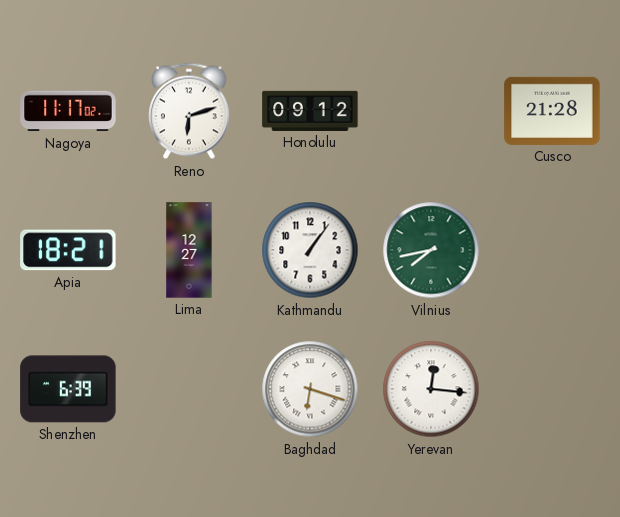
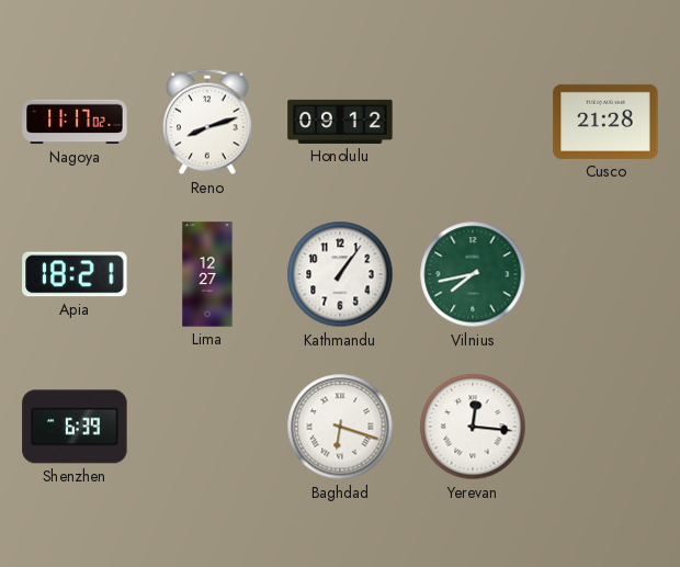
Reno: 6:12 -> 8:12
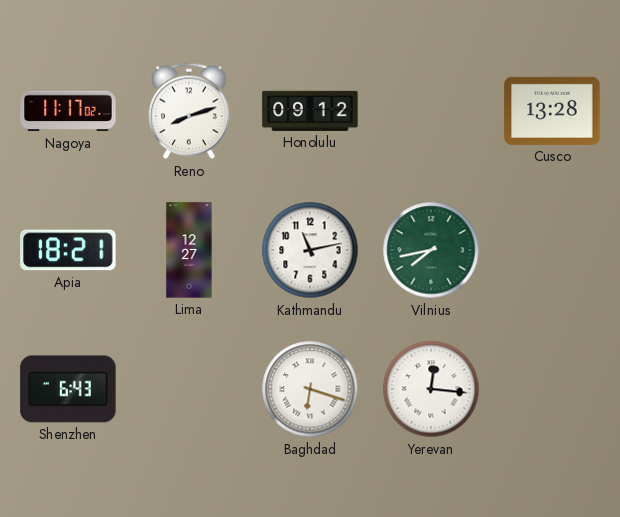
Cusco: 21:28 -> 13:28
Kathmandu: 1:06 -> 11:13
Shenzhen: 6:39 -> 6:43
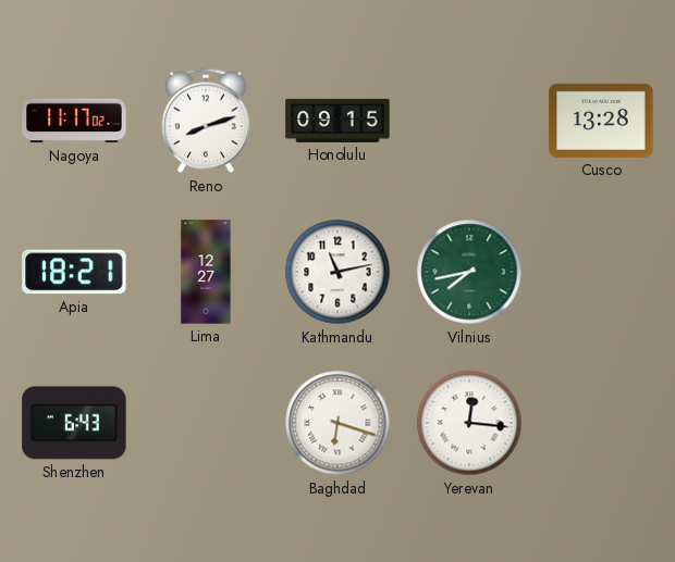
Honolulu: 09:12 -> 09:15
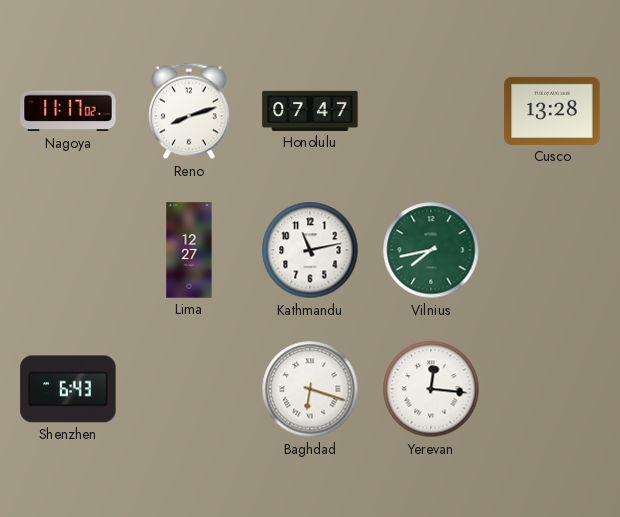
Honolulu: 09:15 -> 07:47
Apia: 18:21 -> none
